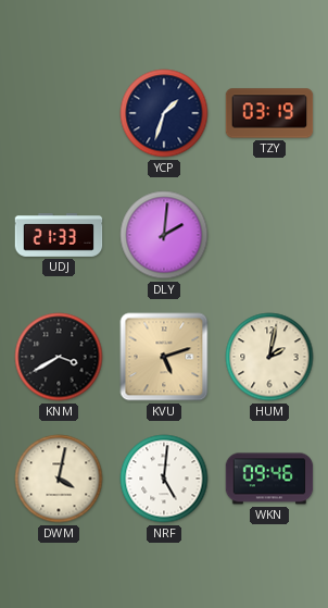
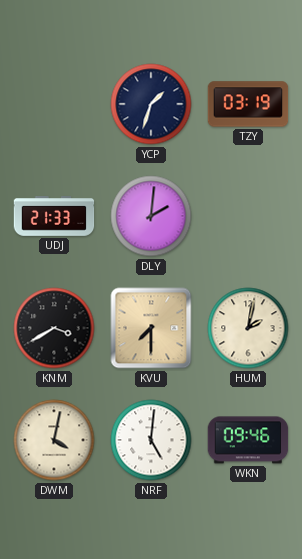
KVU: 5:12 -> 7:30
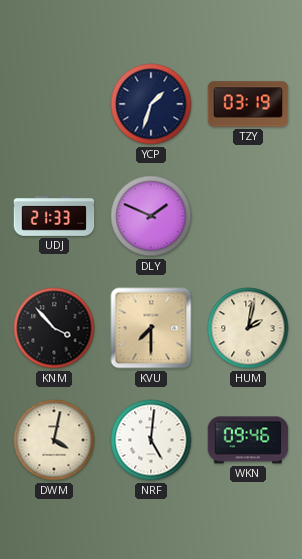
DLY: 2:01 -> 1:49
KNM: 3:40 -> 3:53
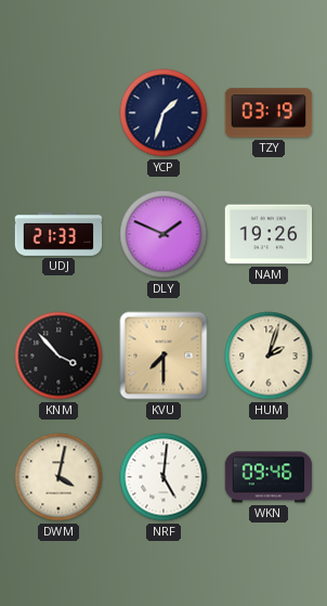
NAM: none -> 19:26
HUM: 2:02 -> 2:03
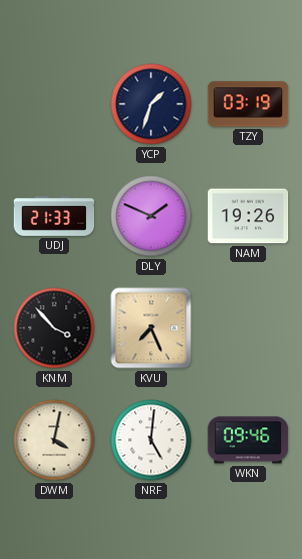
KVU: 7:30 -> 7:26
HUM: 2:03 -> none
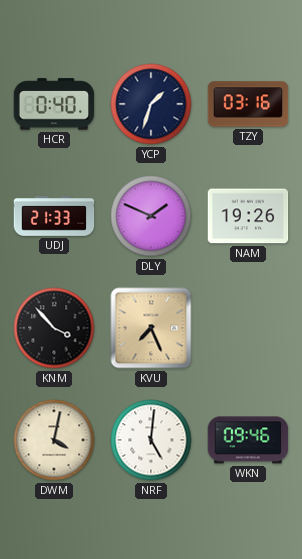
HCR: none -> 0:40
TZY: 03:19 -> 03:16
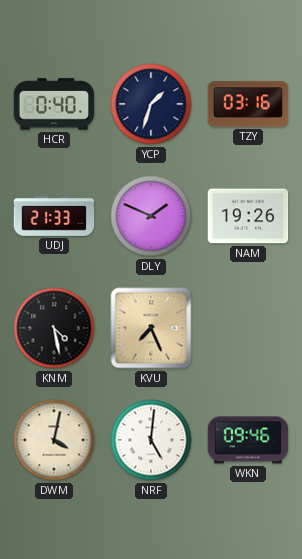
KNM: 3:53 -> 4:28
